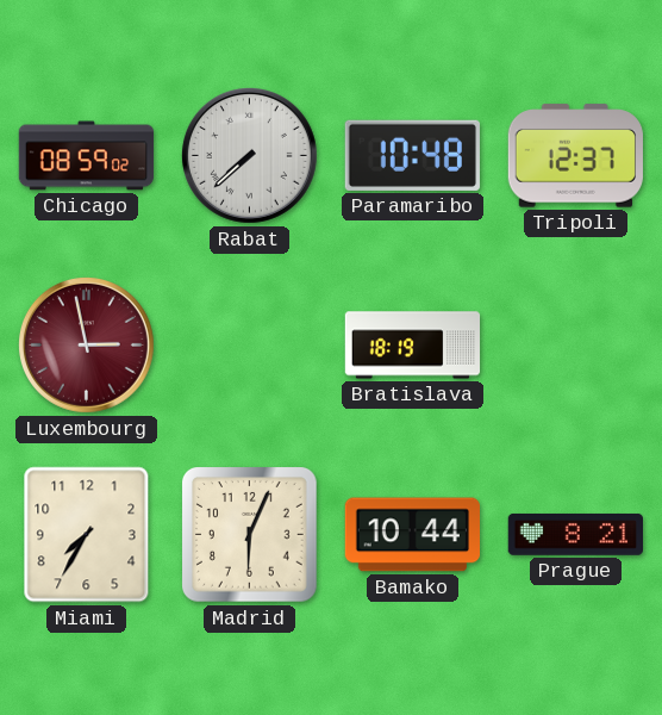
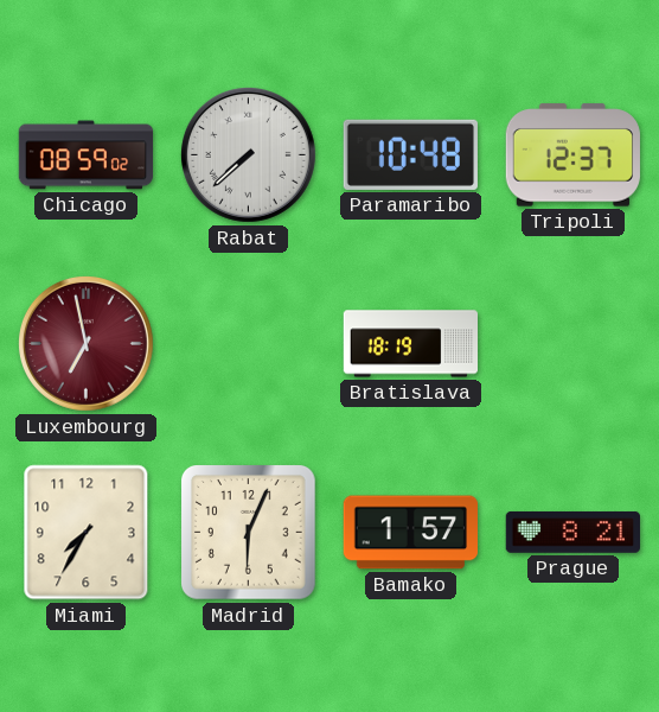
Luxembourg: 2:58 -> 6:58
Bamako: 10:44 -> 1:57
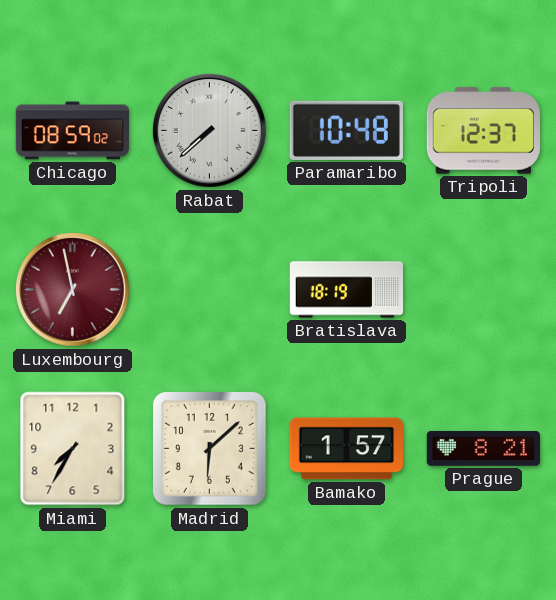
Madrid: 6:04 -> 6:08
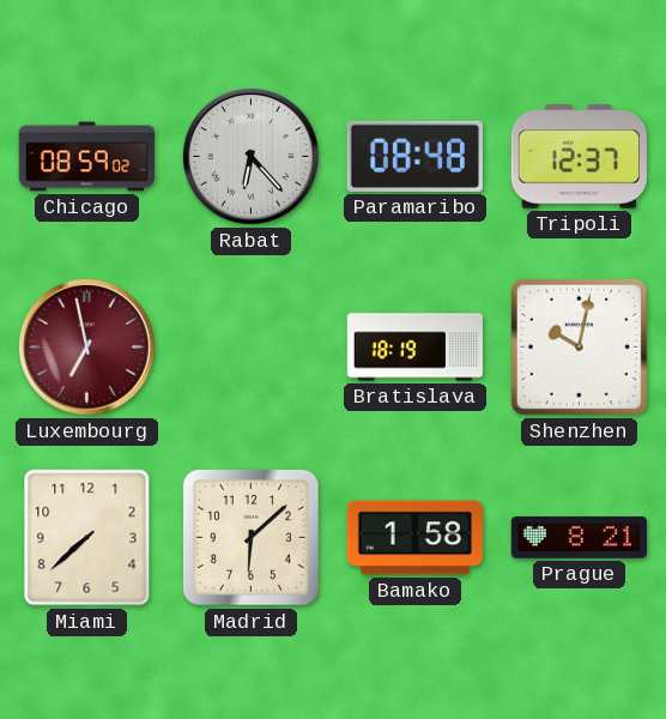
Rabat: 7:38 -> 6:23
Paramaribo: 10:48 -> 08:48
Shenzhen: none -> 10:02
Miami: 7:35 -> 7:38
Bamako: 1:57 -> 1:58
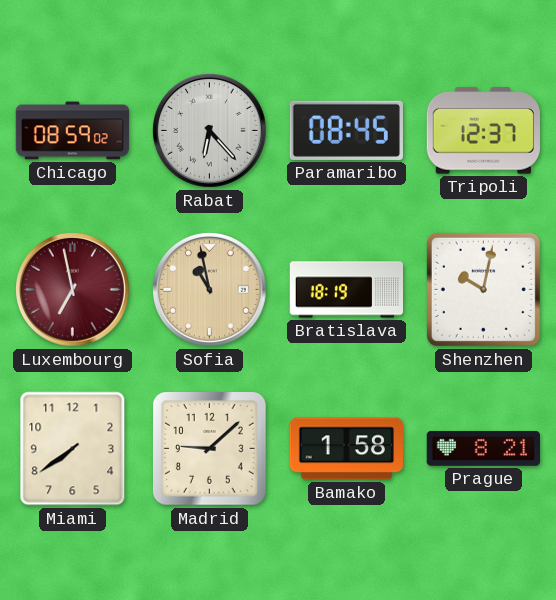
Paramaribo: 08:48 -> 08:45
Sofia: none -> 10:58
Miami: 7:38 -> 7:39
Madrid: 6:08 -> 9:08
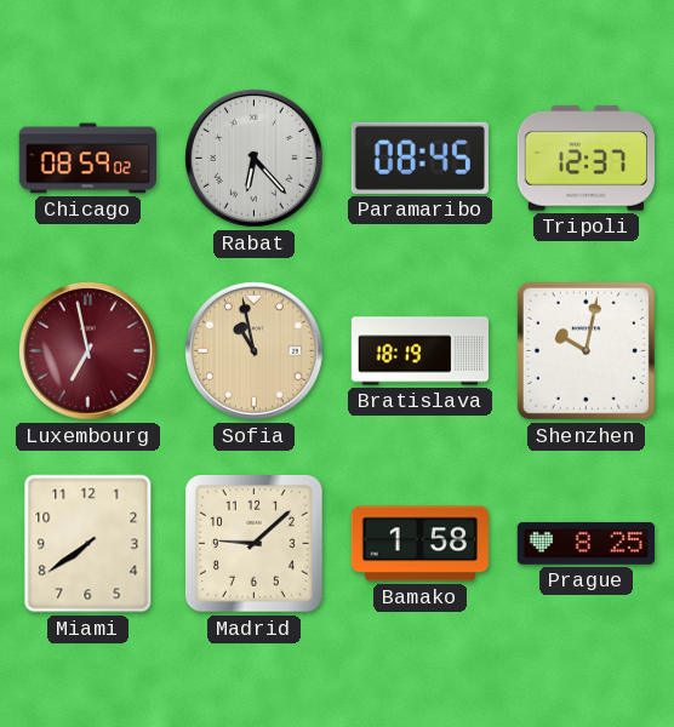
Prague: 8:21 -> 8:25
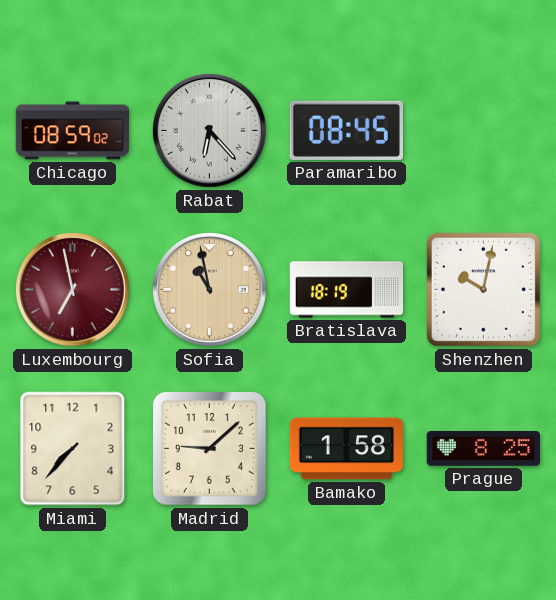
Tripoli: 12:37 -> none
Miami: 7:39 -> 7:37
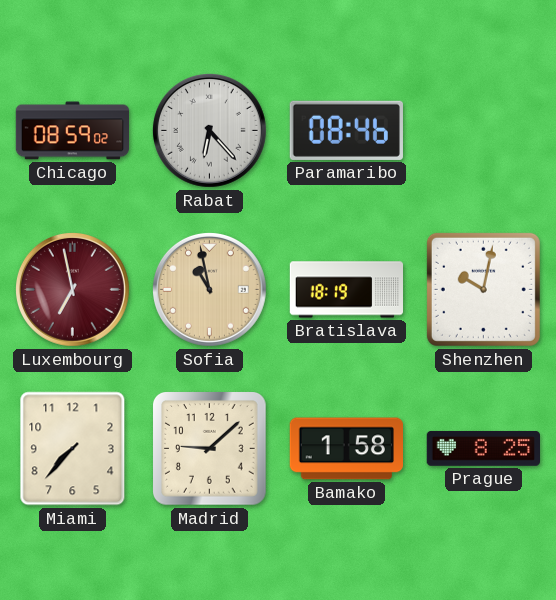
Paramaribo: 08:45 -> 08:46
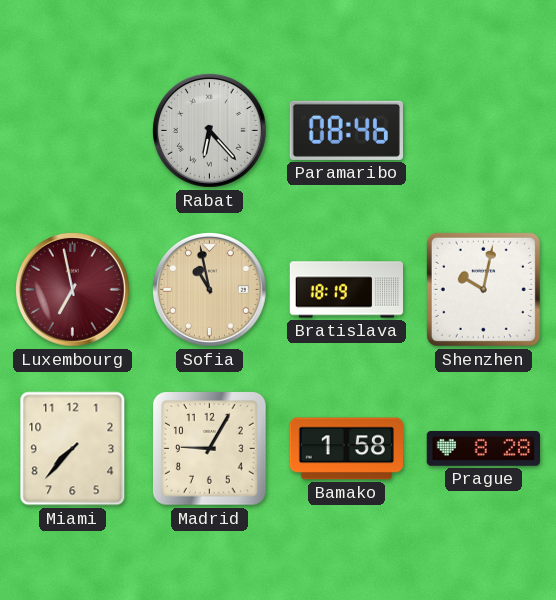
Chicago: 08:59 -> none
Madrid: 9:08 -> 9:05
Prague: 8:25 -> 8:28
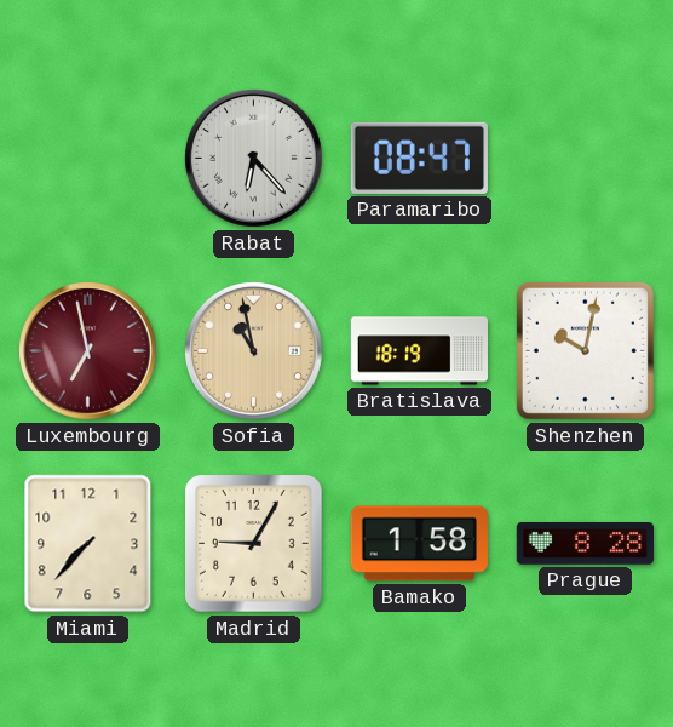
Paramaribo: 08:46 -> 08:47
